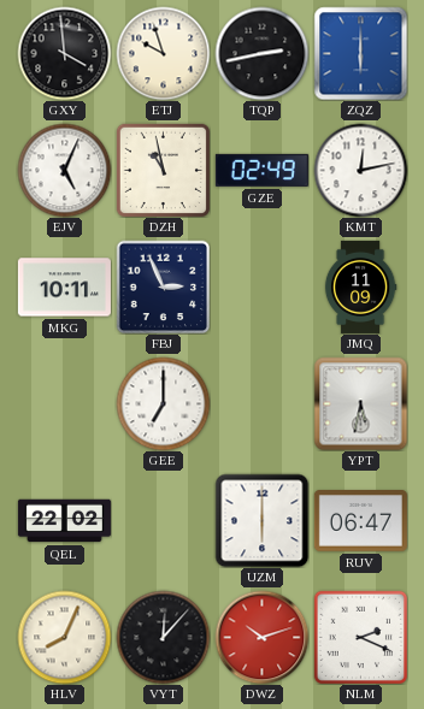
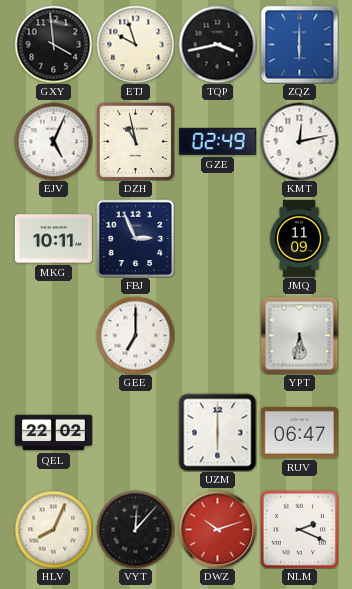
TQP: 2:43 -> 3:43
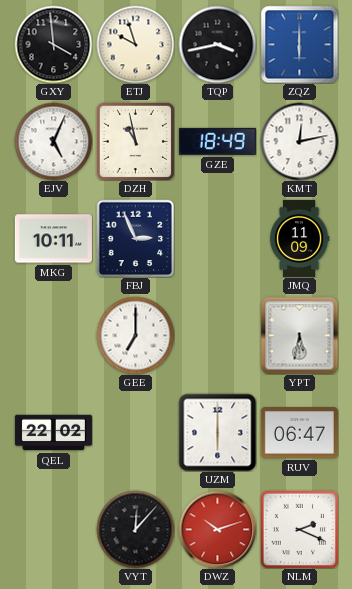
GZE: 02:49 -> 18:49
HLV: 8:04 -> none
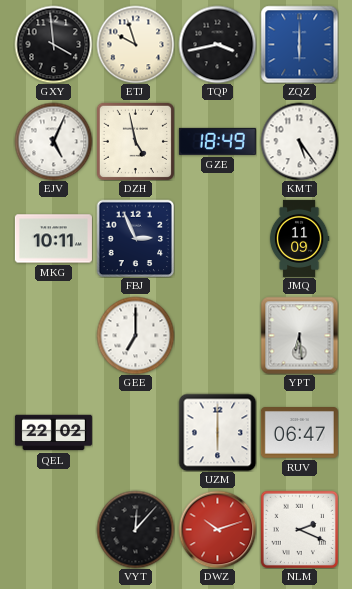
DZH: 10:58 -> 4:58
KMT: 12:13 -> 5:24
YPT: 5:32 -> 6:29
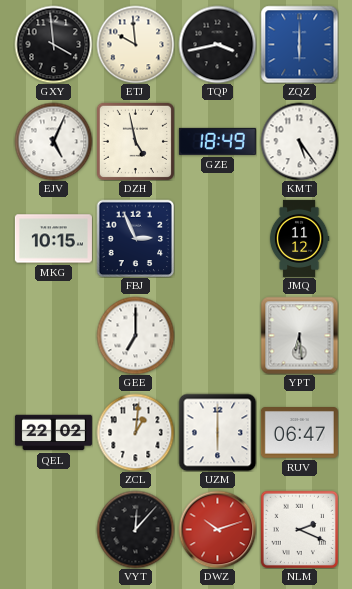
ETJ: 9:57 -> 9:59
MKG: 10:11 -> 10:15
JMQ: 11:09 -> 11:12
ZCL: none -> 1:01
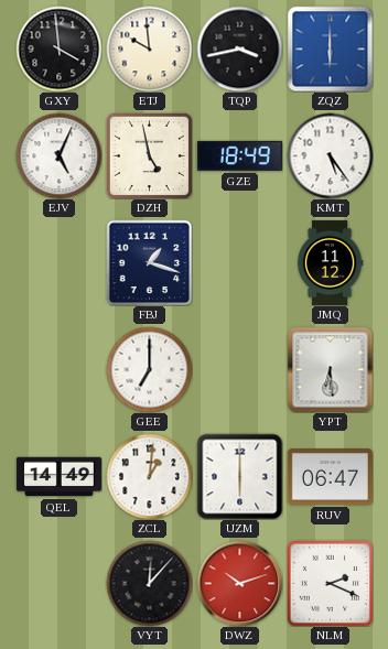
MKG: 10:15 -> none
FBJ: 2:56 -> 1:18
QEL: 22:02 -> 14:49
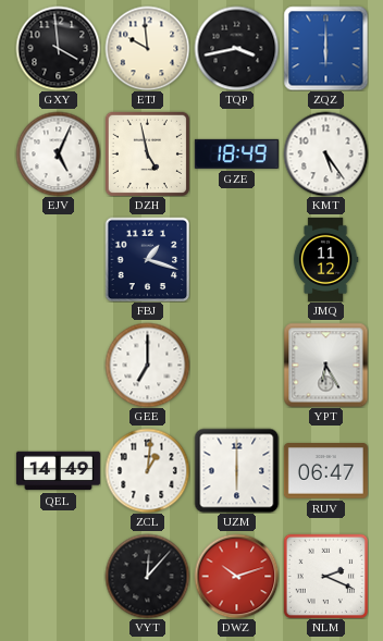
YPT: 6:29 -> 6:25
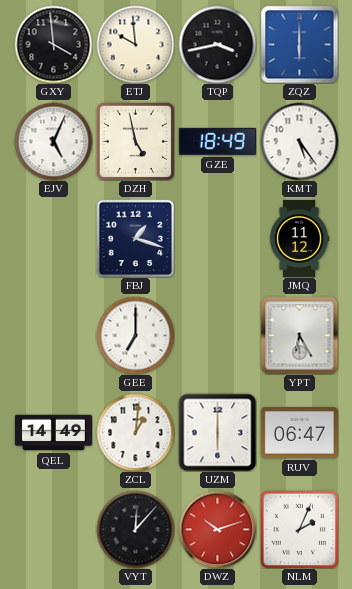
NLM: 2:19 -> 2:04
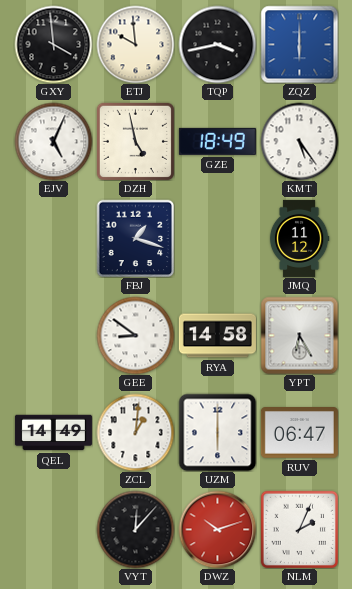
GEE: 7:00 -> 8:51
RYA: none -> 14:58
